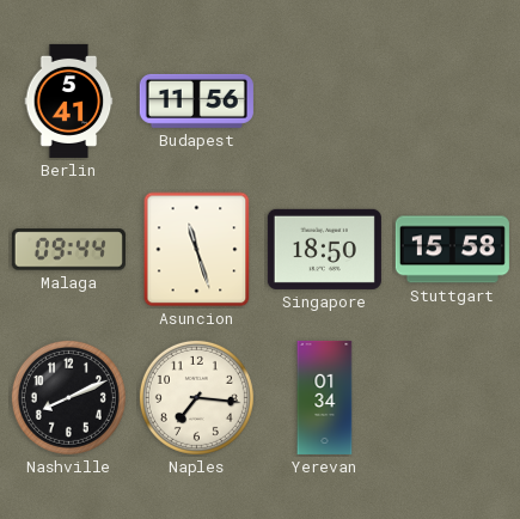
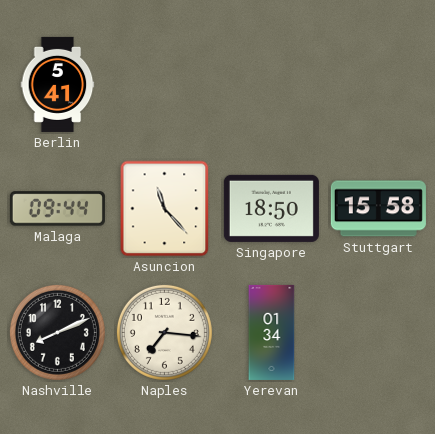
Budapest: 11:56 -> none
Asuncion: 11:27 -> 11:23
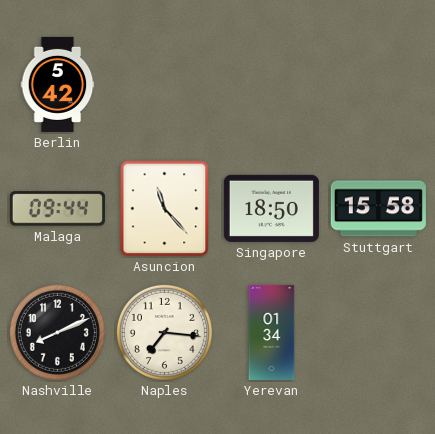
Berlin: 5:41 -> 5:42
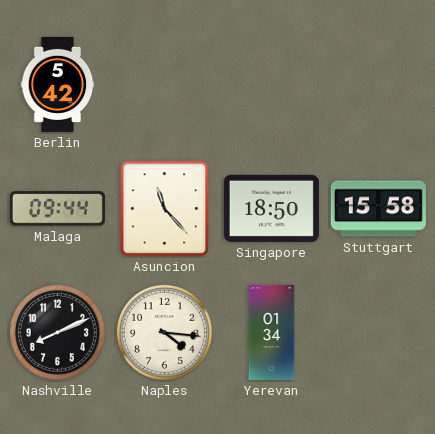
Naples: 7:16 -> 4:16
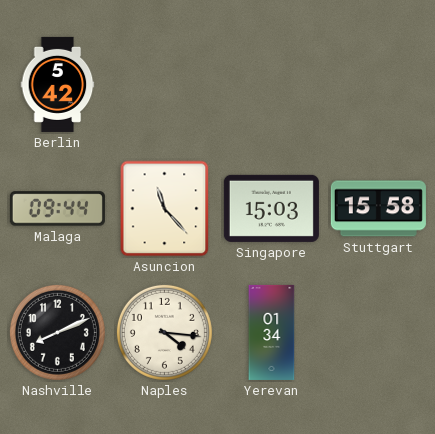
Singapore: 18:50 -> 15:03
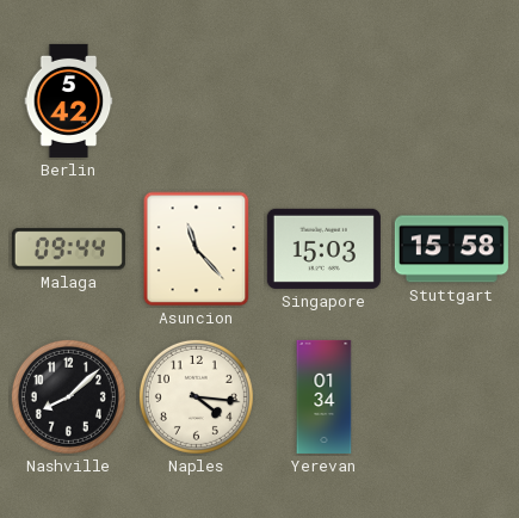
Nashville: 8:11 -> 8:08
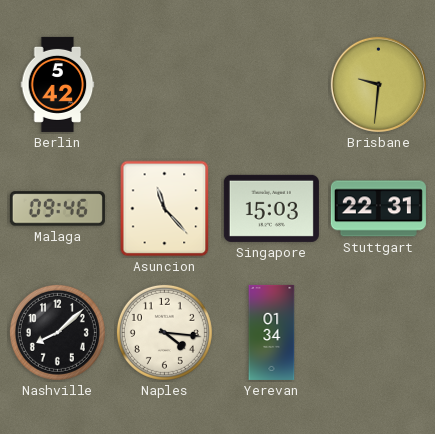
Brisbane: none -> 9:31
Malaga: 09:44 -> 09:46
Stuttgart: 15:58 -> 22:31
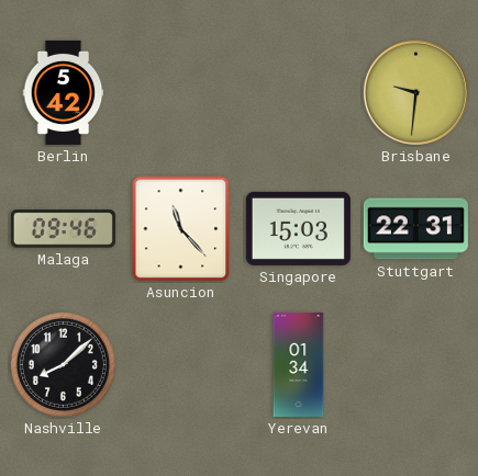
Naples: 4:16 -> none
